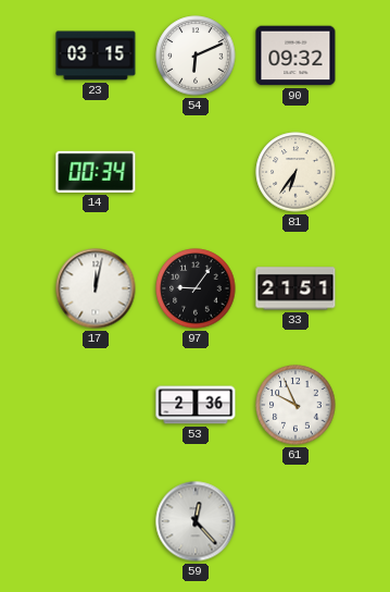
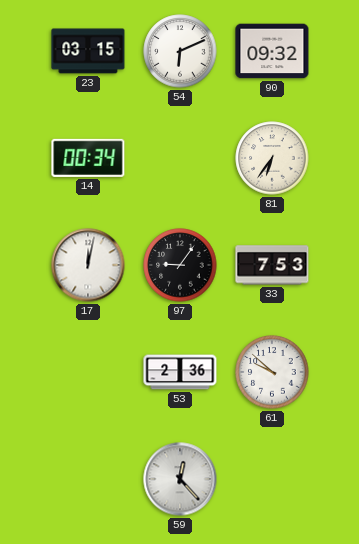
33: 21:51 -> 7:53
61: 9:56 -> 9:52
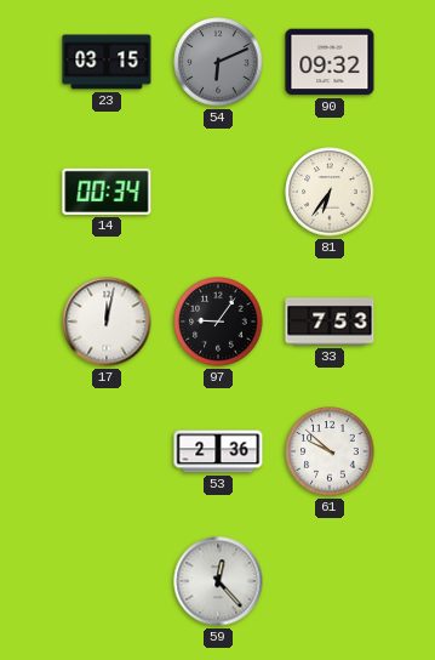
54 dial: white -> grey
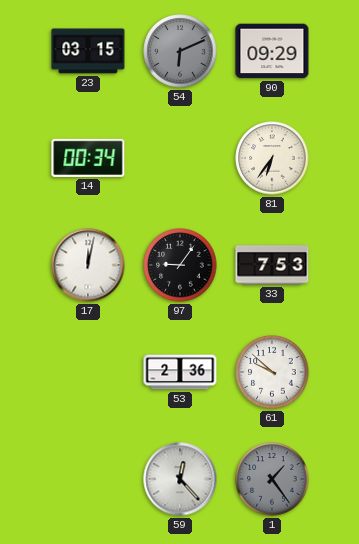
90: 09:32 -> 09:29
1: none -> 1:24
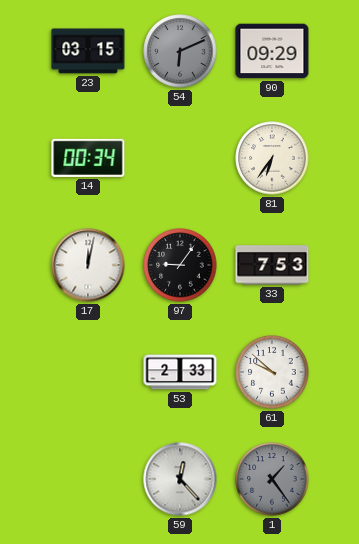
53: 2:36 -> 2:33
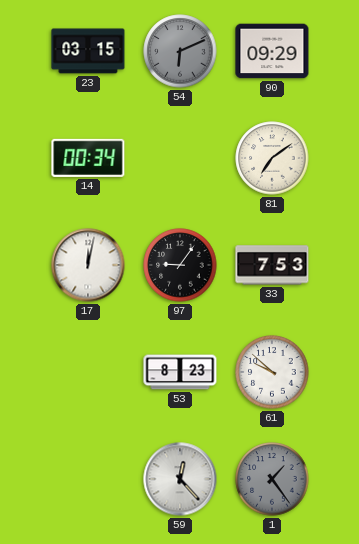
81: 6:36 -> 7:09
53: 2:33 -> 8:23
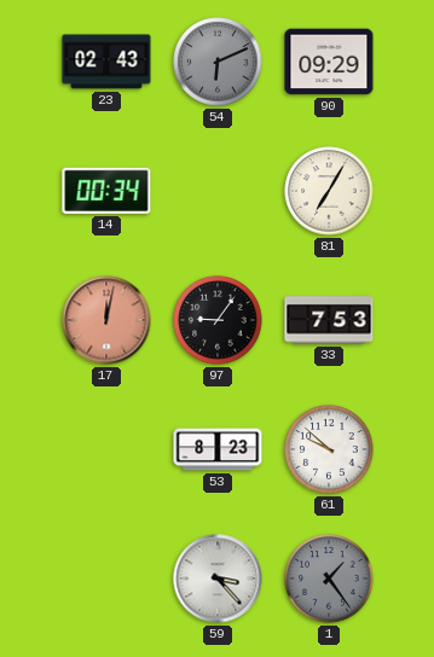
23: 03:15 -> 02:43
81: 7:09 -> 7:05
17 dial: white -> salmon
59: 12:23 -> 3:23
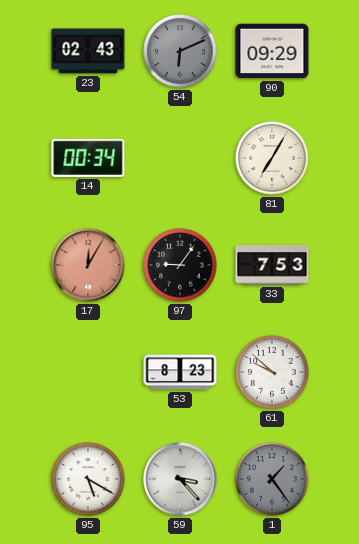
17: 12:02 -> 12:05
95: none -> 5:20
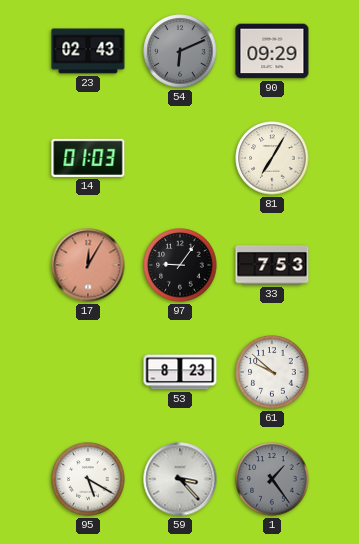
14: 00:34 -> 01:03
